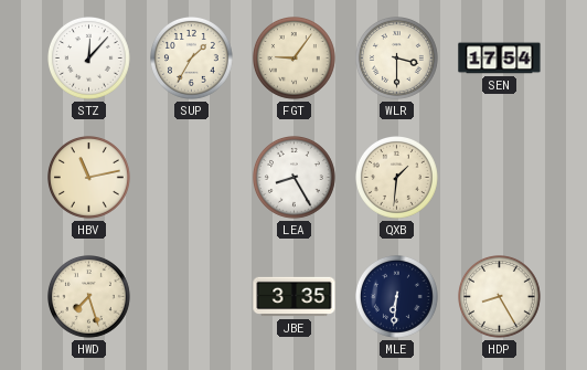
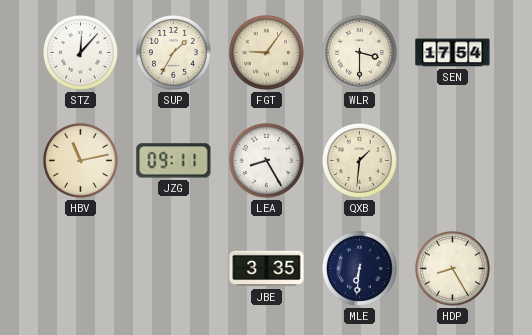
JZG: none -> 09:11
HWD: 7:27 -> none
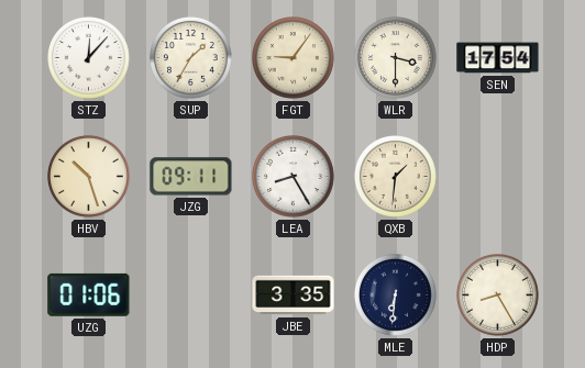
HBV: 11:13 -> 10:27
UZG: none -> 01:06
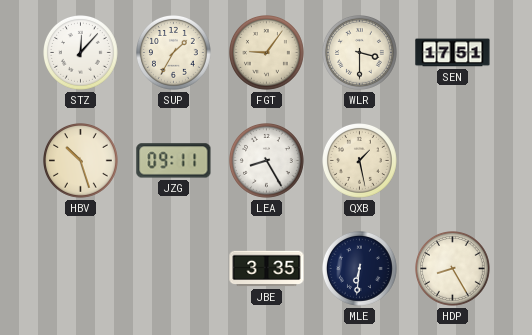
SEN: 17:54 -> 17:51
QXB: 1:31 -> 1:28
UZG: 01:06 -> none
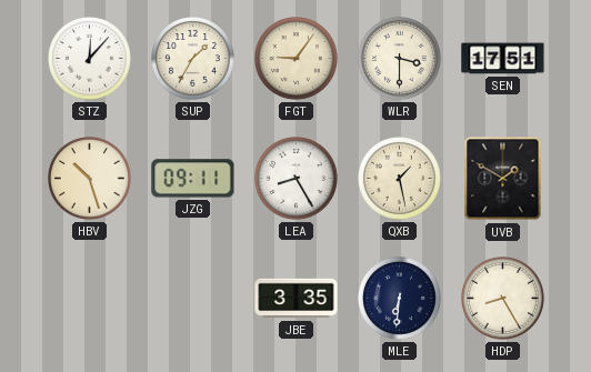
UVB: none -> 1:50
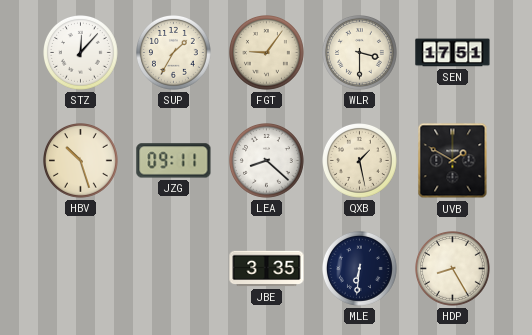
LEA: 8:25 -> 8:22
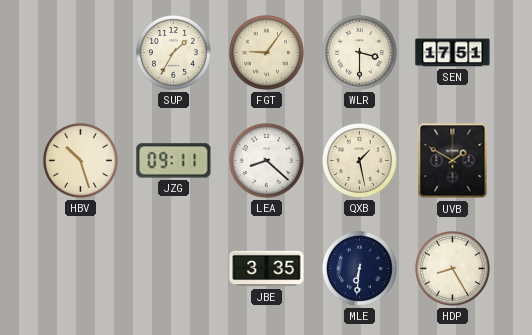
STZ: 12:07 -> none
